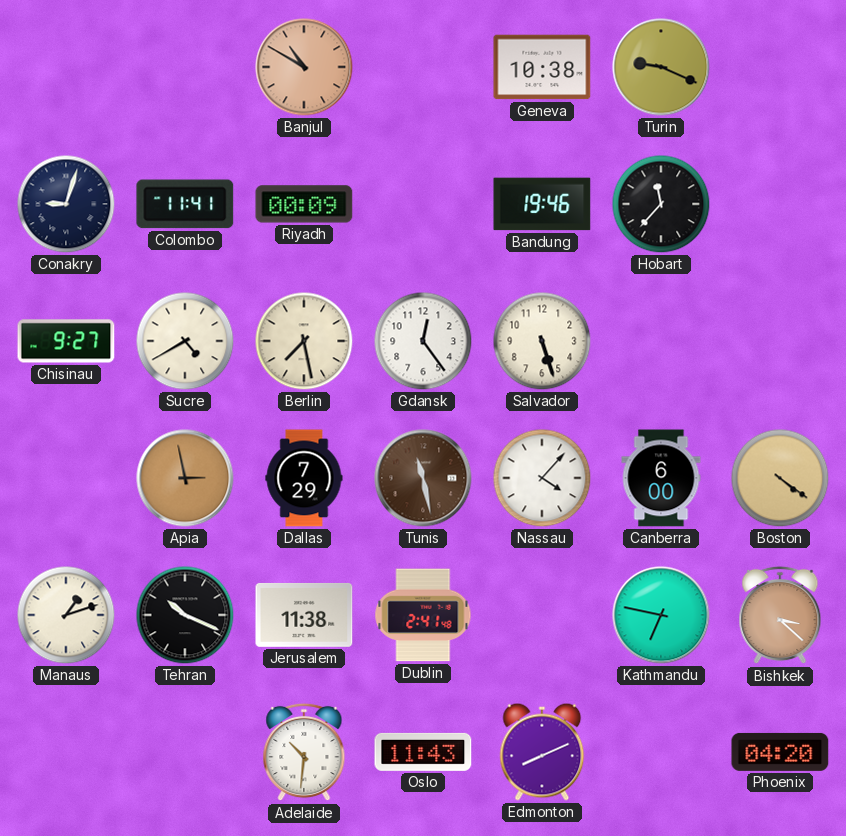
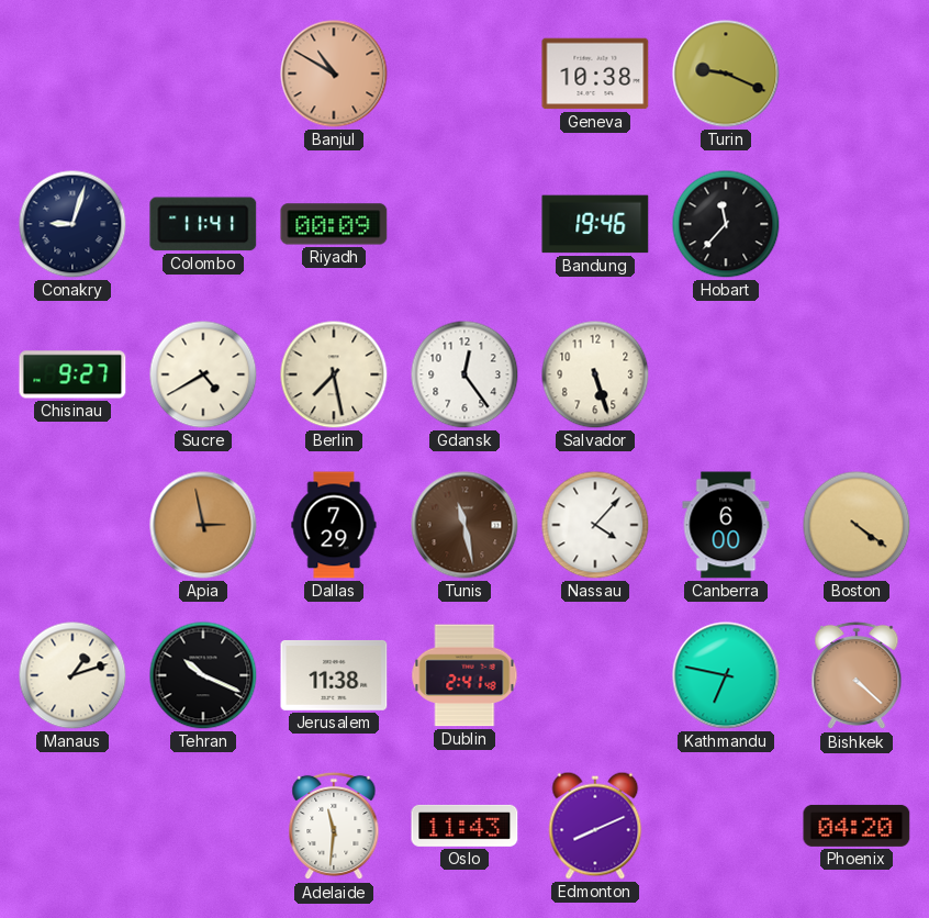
Bishkek: 3:22 -> 4:22
Adelaide: 10:31 -> 11:31
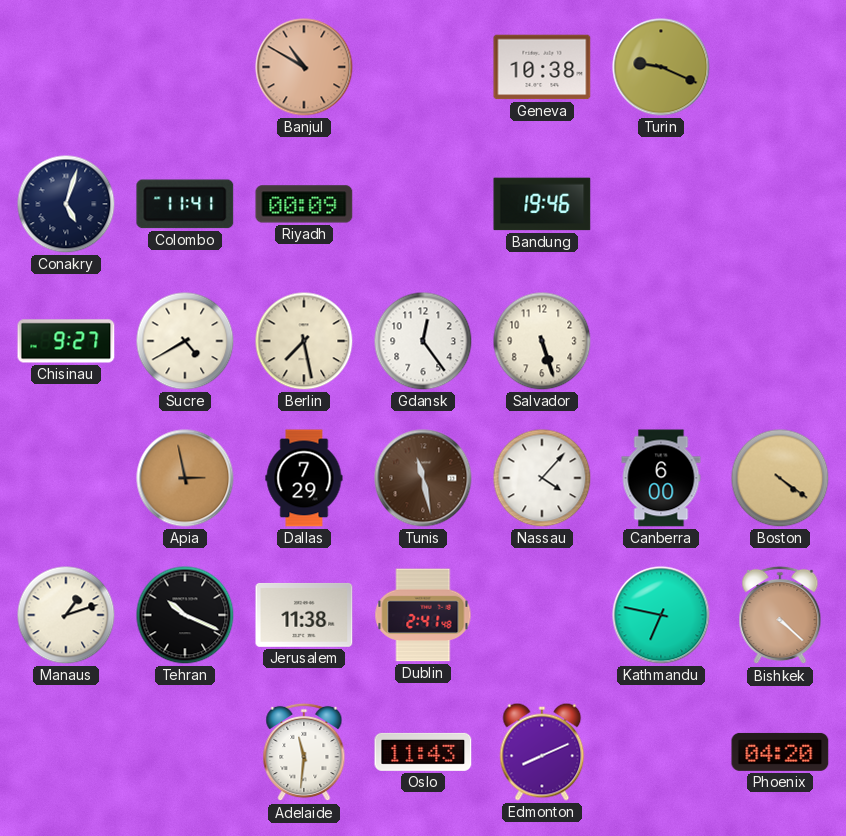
Conakry: 9:03 -> 5:03
Hobart: 11:37 -> none
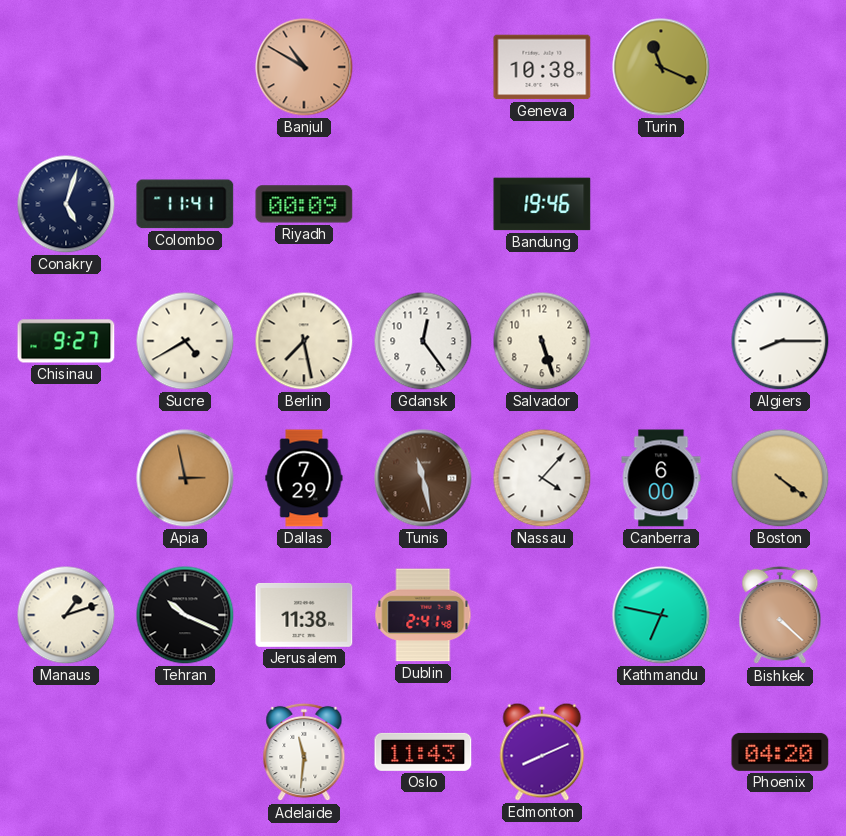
Turin: 9:19 -> 11:19
Algiers: none -> 8:15
